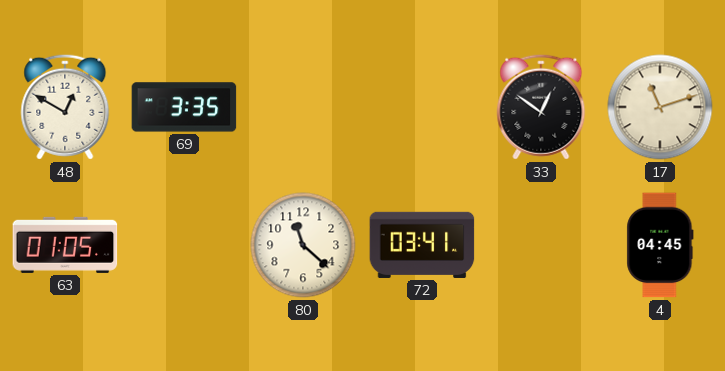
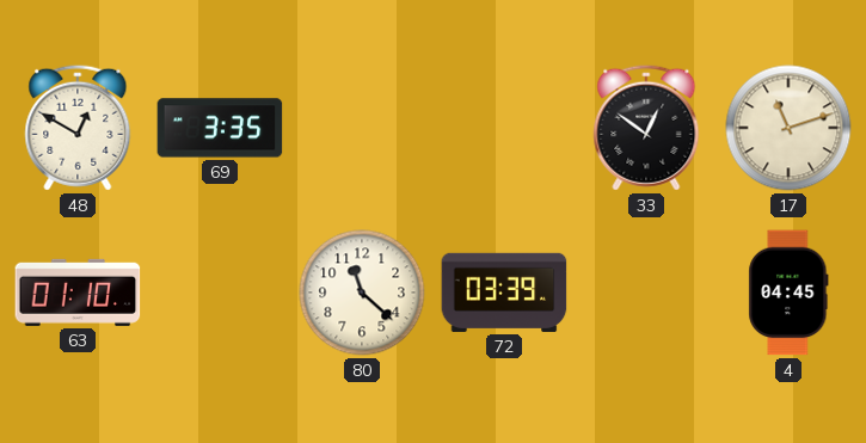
63: 01:05 -> 01:10
72: 03:41 -> 03:39
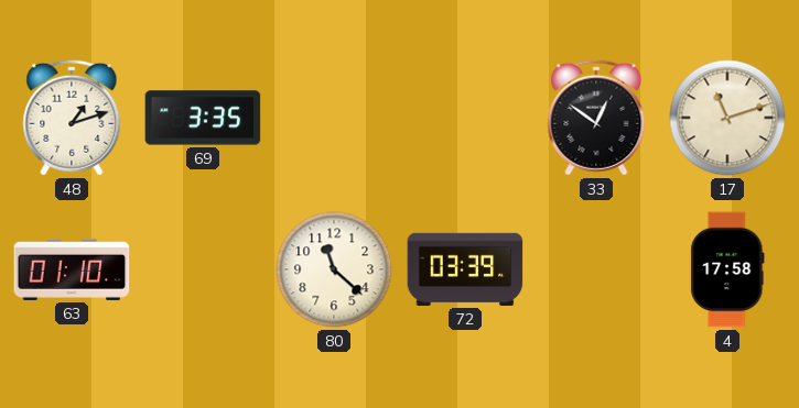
48: 12:50 -> 1:12
4: 04:45 -> 17:58
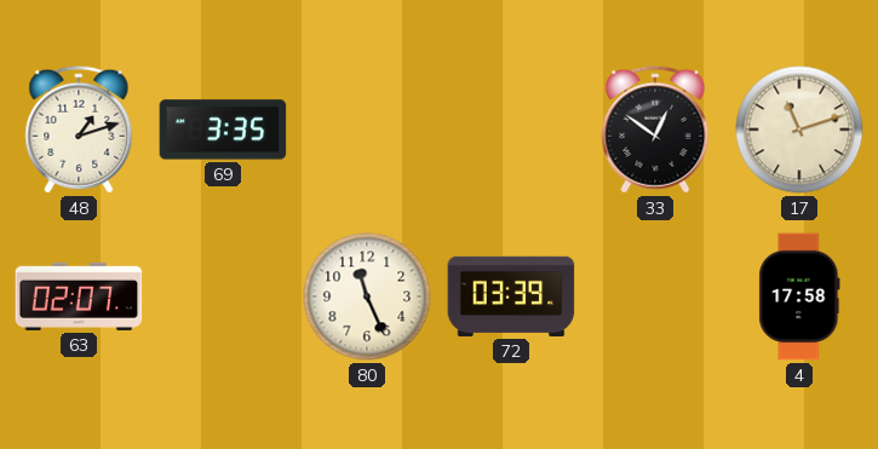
63: 01:10 -> 02:07
80: 11:22 -> 11:26
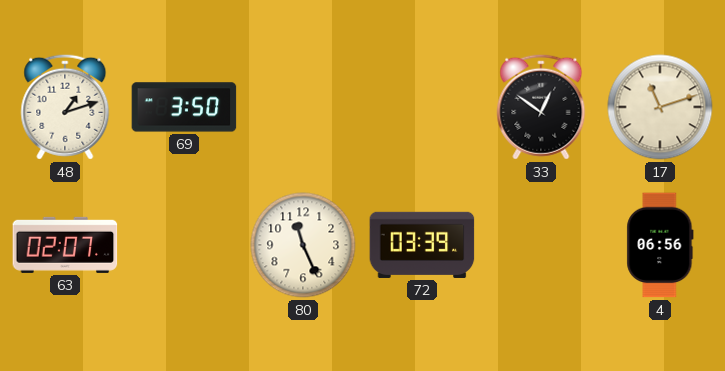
69: 3:35 -> 3:50
4: 17:58 -> 06:56
